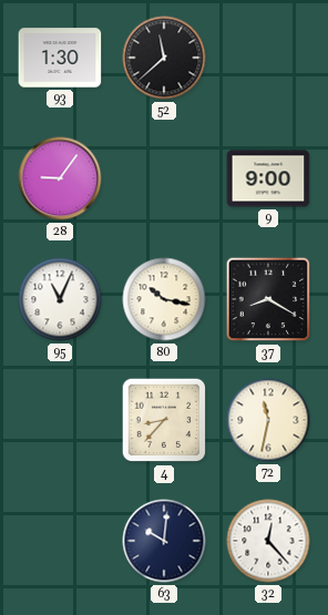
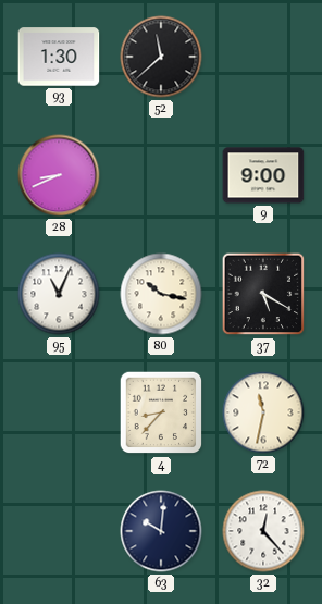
28: 9:06 -> 8:41
37: 8:20 -> 5:20
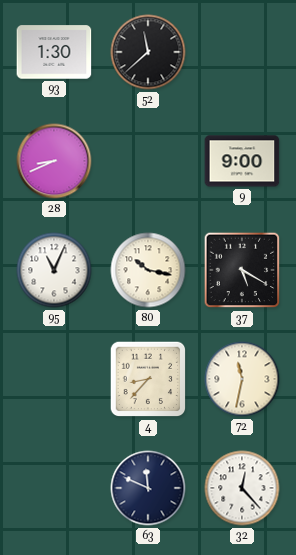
63: 10:01 -> 11:49
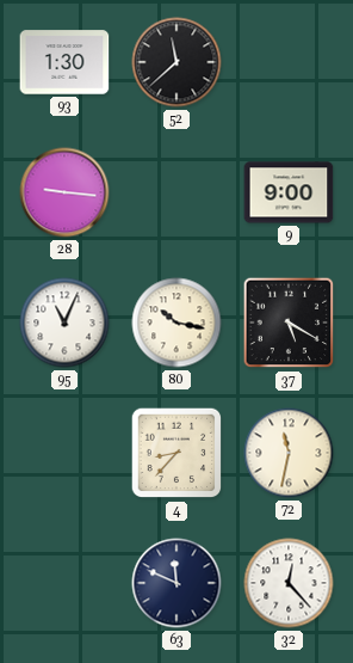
28: 8:41 -> 9:16
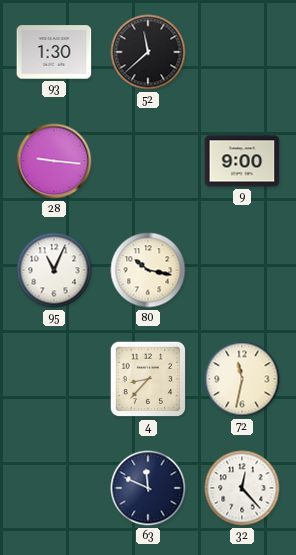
37: 5:20 -> none
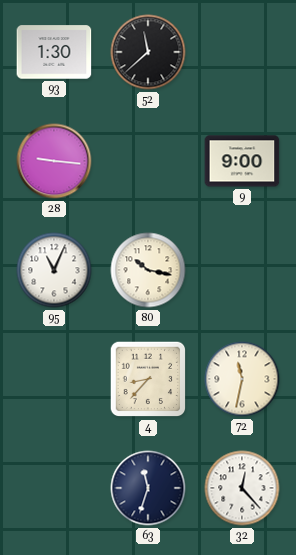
63: 11:49 -> 11:33
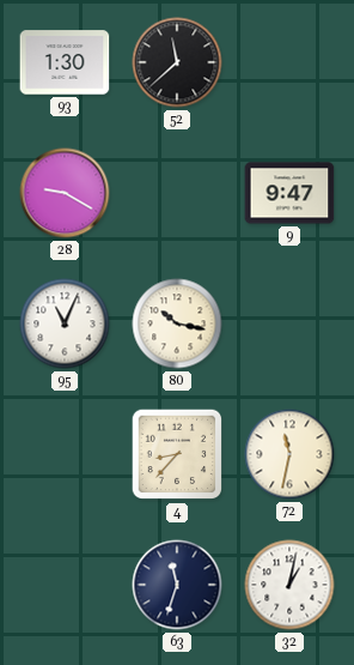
28: 9:16 -> 9:20
9: 9:00 -> 9:47
32: 12:23 -> 1:02
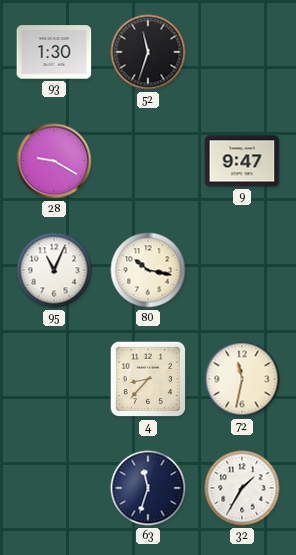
52: 11:38 -> 11:33
32: 1:02 -> 1:35
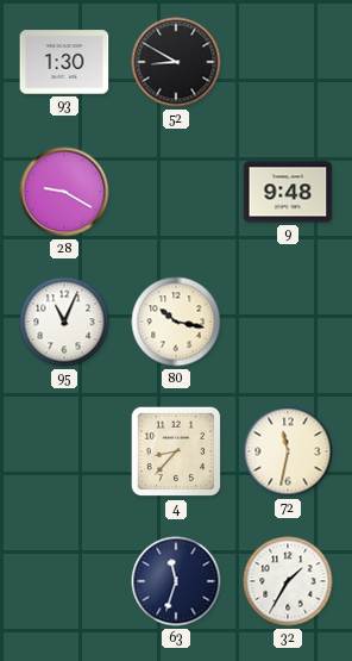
52: 11:33 -> 8:50
9: 9:47 -> 9:48
